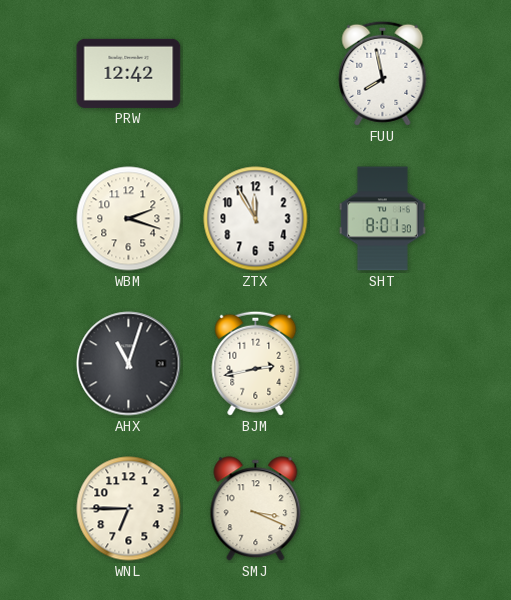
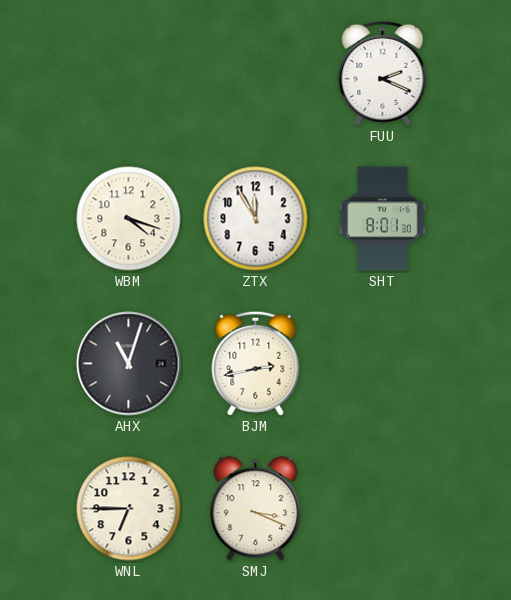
PRW: 12:42 -> none
FUU: 7:58 -> 2:19
WBM: 2:18 -> 4:18
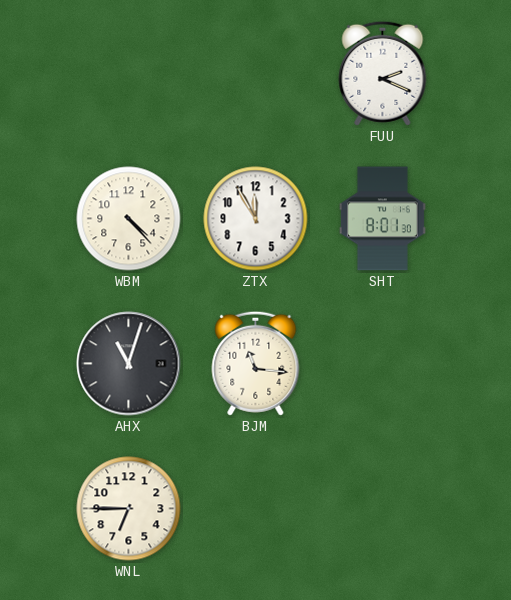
WBM: 4:18 -> 4:23
BJM: 2:43 -> 11:16
SMJ: 3:19 -> none
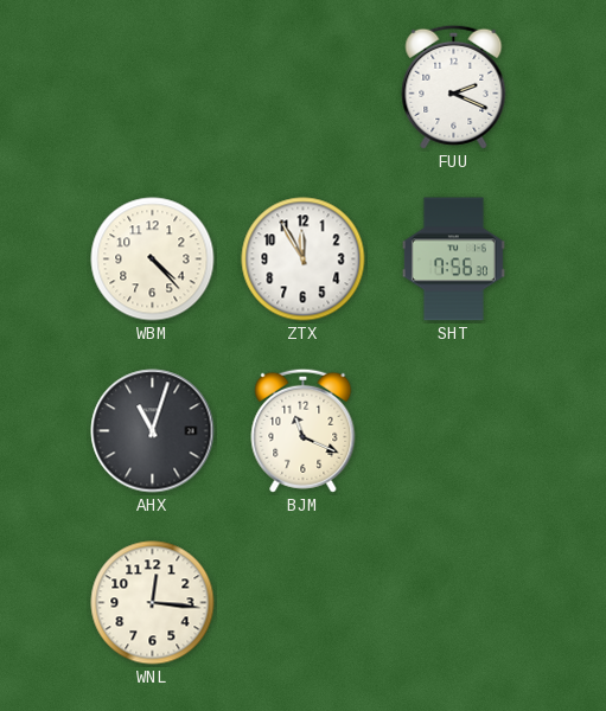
SHT: 8:01 -> 7:56
BJM: 11:16 -> 11:19
WNL: 6:45 -> 12:16
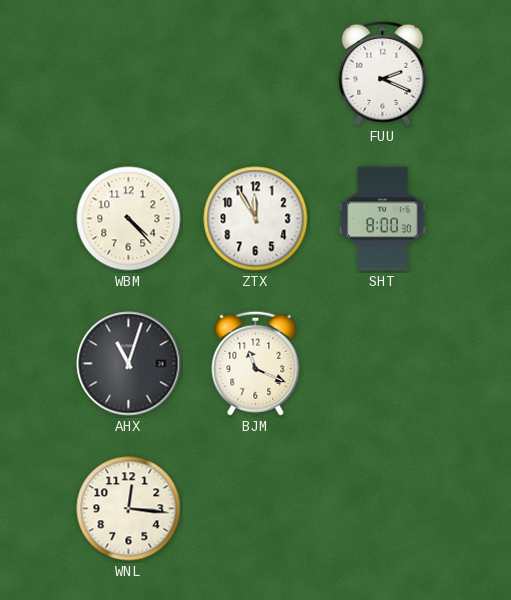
SHT: 7:56 -> 8:00
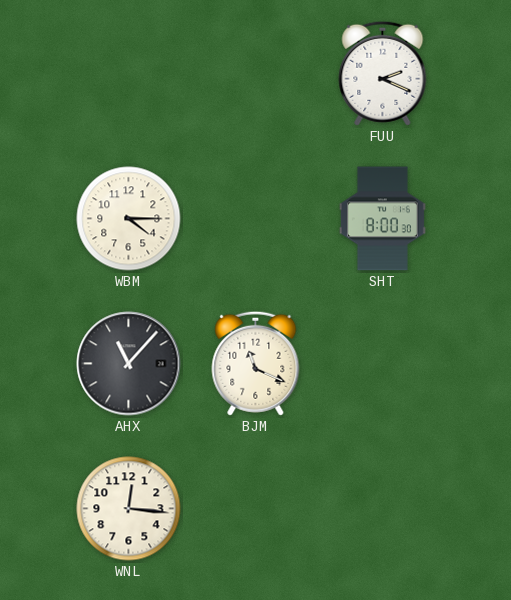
WBM: 4:23 -> 4:15
ZTX: 11:55 -> none
AHX: 11:03 -> 11:07
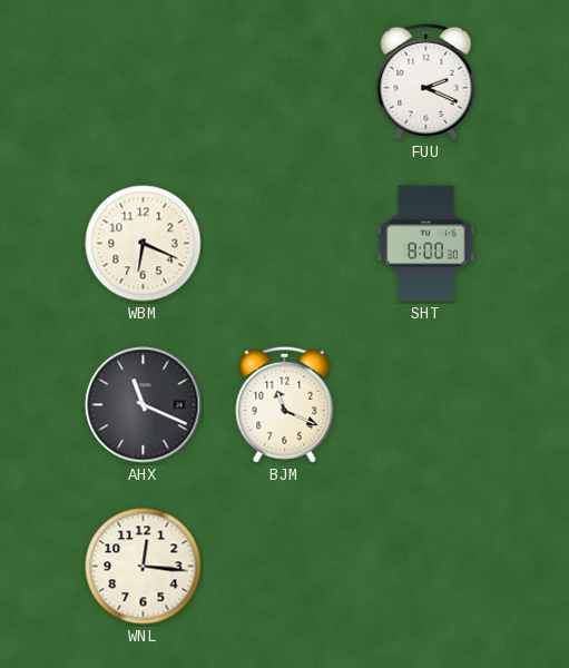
WBM: 4:15 -> 6:19
AHX: 11:07 -> 11:19
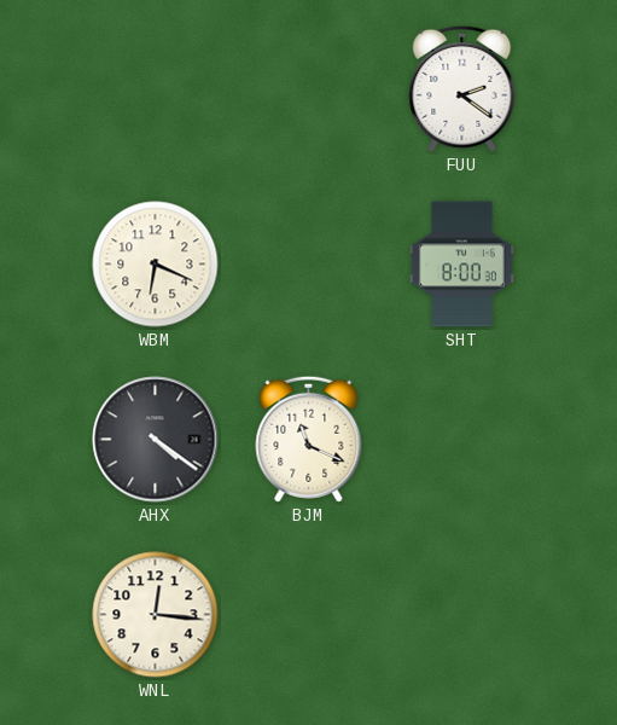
FUU: 2:19 -> 2:21
AHX: 11:19 -> 4:21
